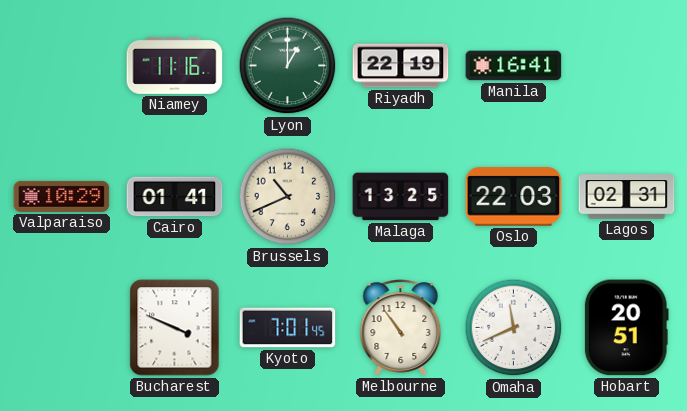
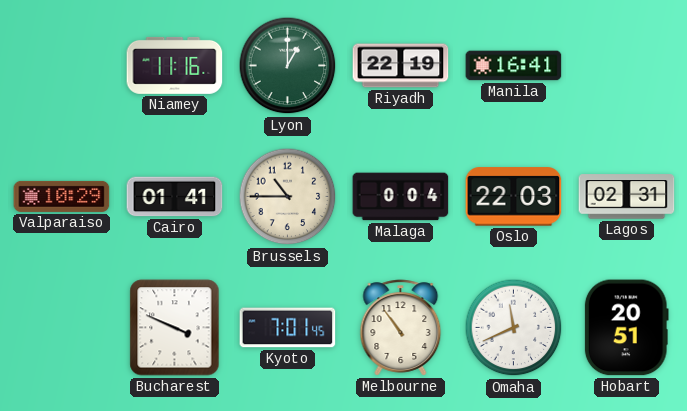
Brussels: 10:41 -> 10:45
Malaga: 13:25 -> 0:04
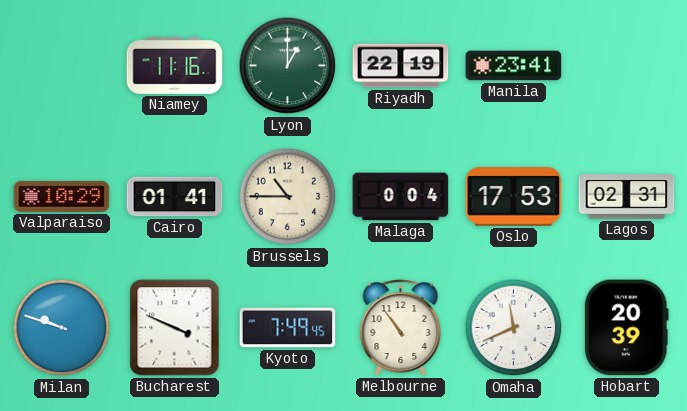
Manila: 16:41 -> 23:41
Oslo: 22:03 -> 17:53
Milan: none -> 9:48
Kyoto: 7:01 -> 7:49
Hobart: 20:51 -> 20:39
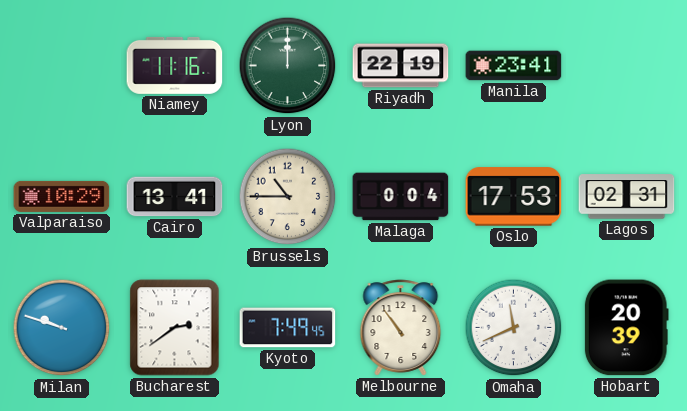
Lyon: 1:00 -> 12:00
Cairo: 01:41 -> 13:41
Bucharest: 3:49 -> 2:39
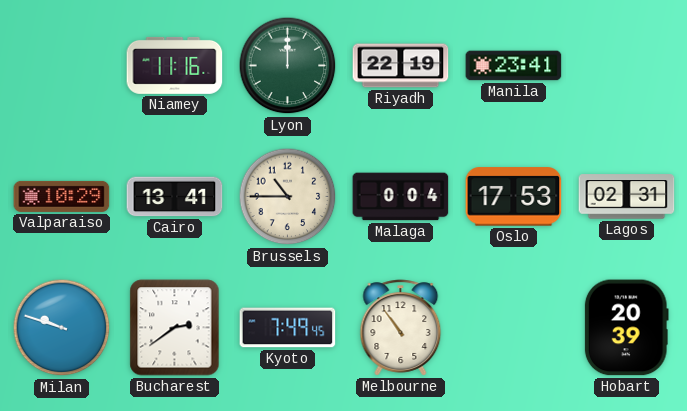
Omaha: 11:41 -> none
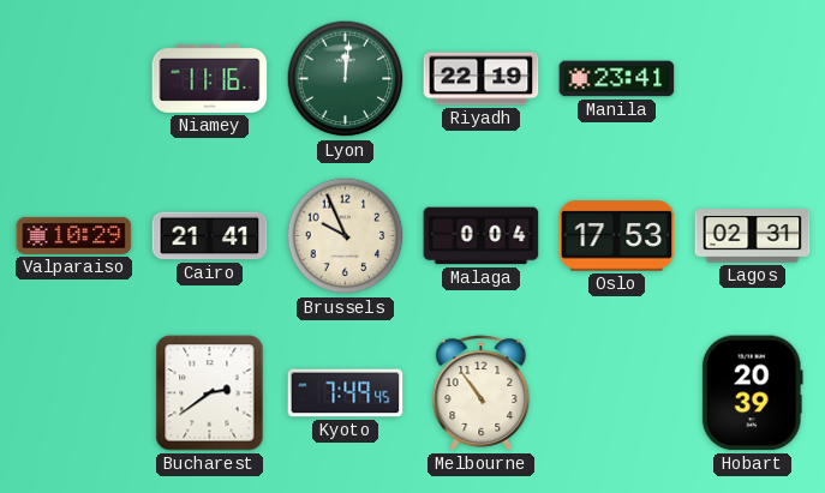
Lyon: 12:00 -> 12:01
Cairo: 13:41 -> 21:41
Brussels: 10:45 -> 9:56
Milan: 9:48 -> none
